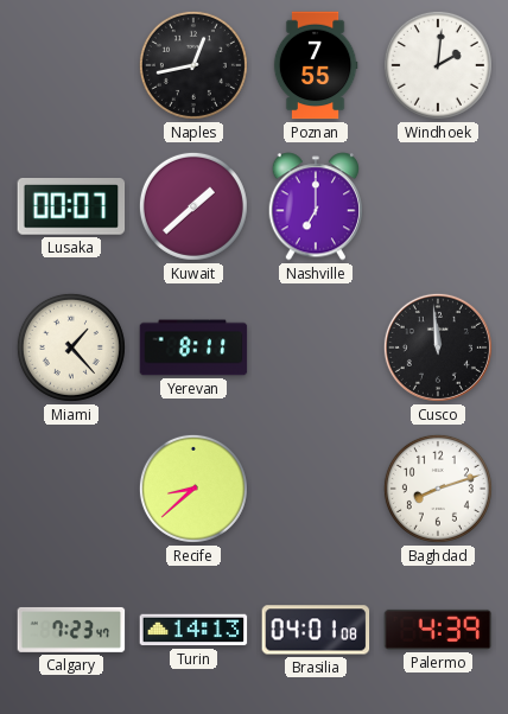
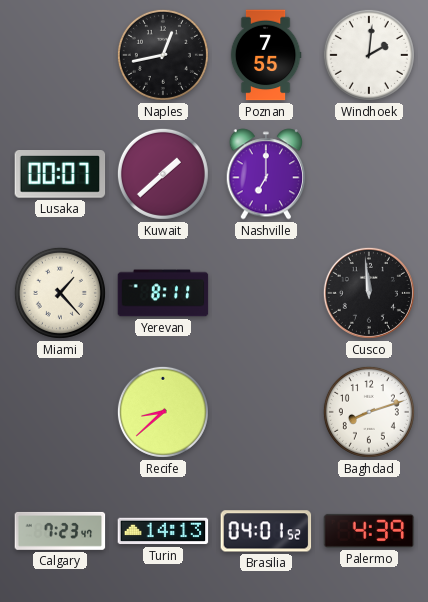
Brasilia: 04:01:08 -> 04:01:52
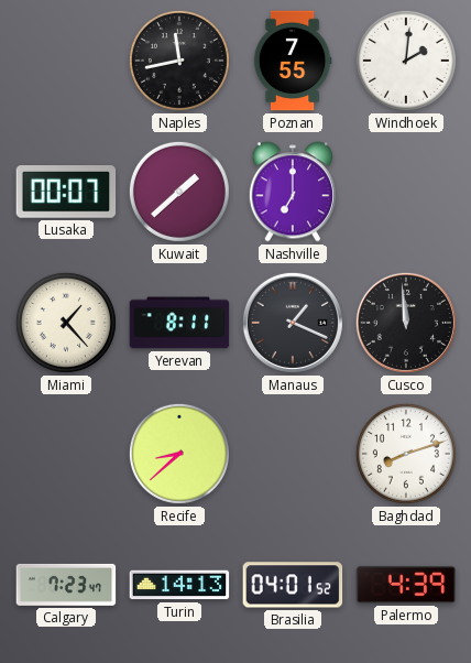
Naples: 12:43 -> 11:43
Manaus: none -> 1:19
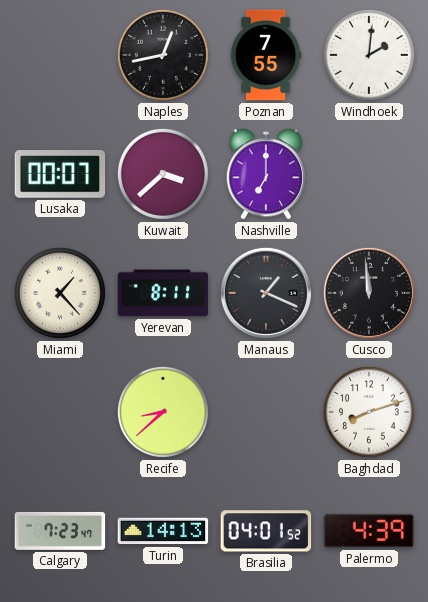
Naples: 11:43 -> 12:43
Kuwait: 1:38 -> 3:38
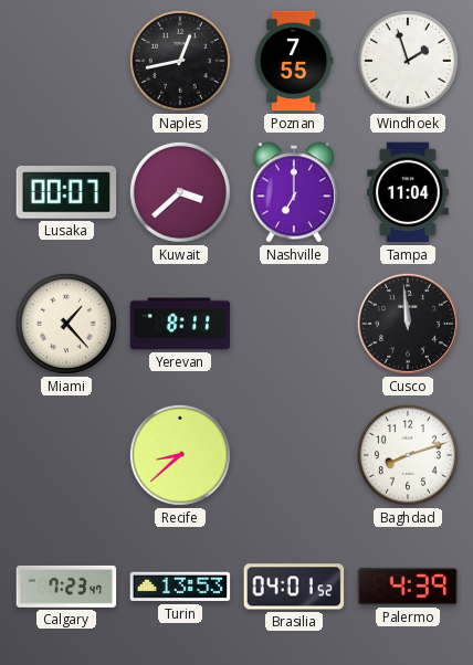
Windhoek: 2:01 -> 1:57
Tampa: none -> 11:04
Manaus: 1:19 -> none
Turin: 14:13 -> 13:53
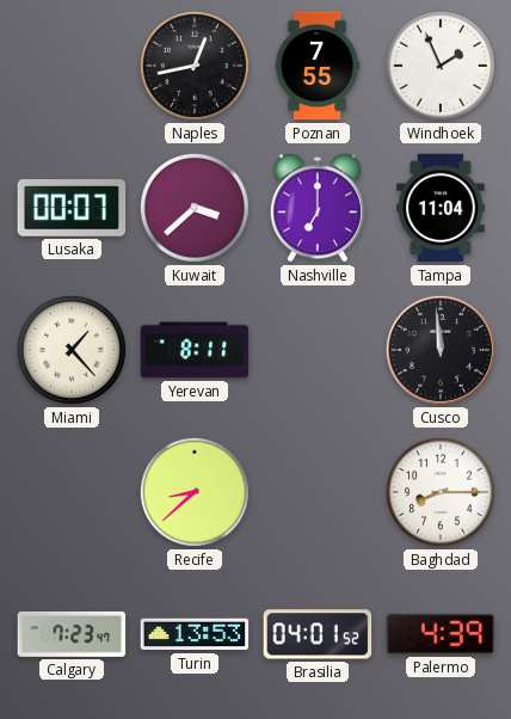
Windhoek: 1:57 -> 1:56
Baghdad: 8:12 -> 8:15
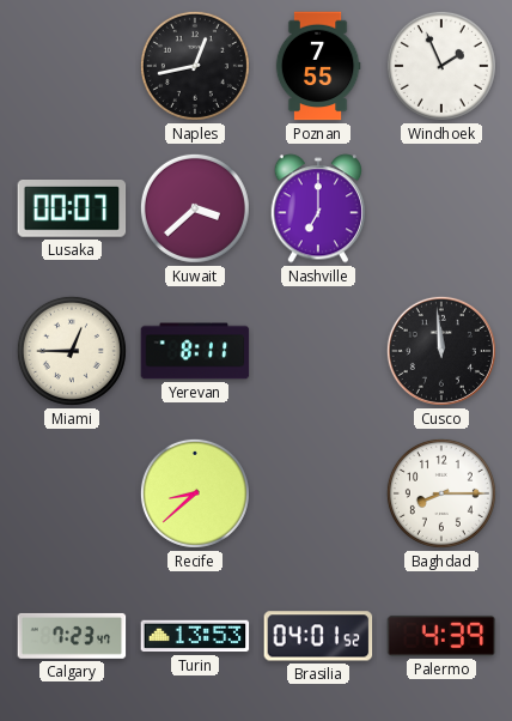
Tampa: 11:04 -> none
Miami: 1:23 -> 12:45
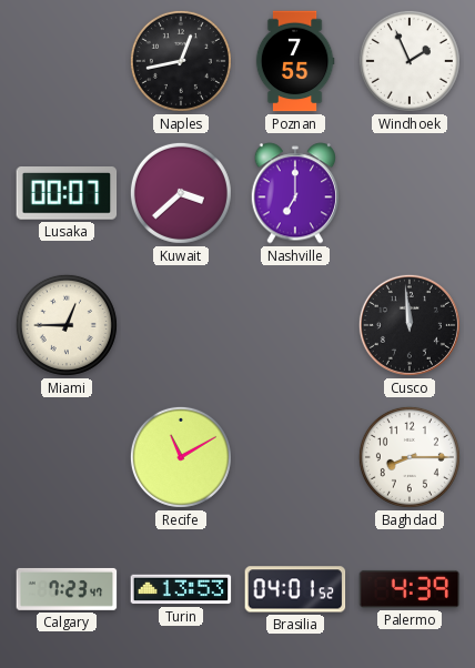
Yerevan: 8:11 -> none
Recife: 8:38 -> 11:10
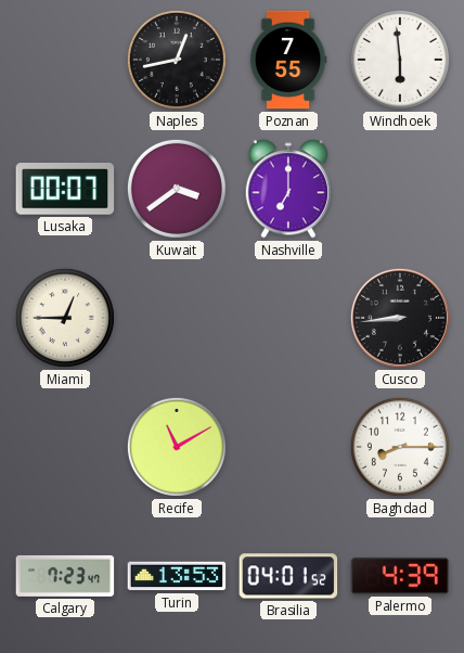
Windhoek: 1:56 -> 5:59
Kuwait: 3:38 -> 3:39
Cusco: 11:59 -> 8:44
